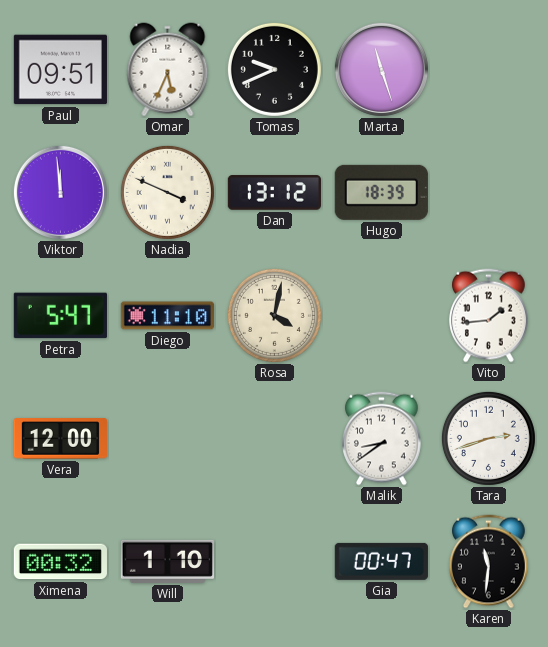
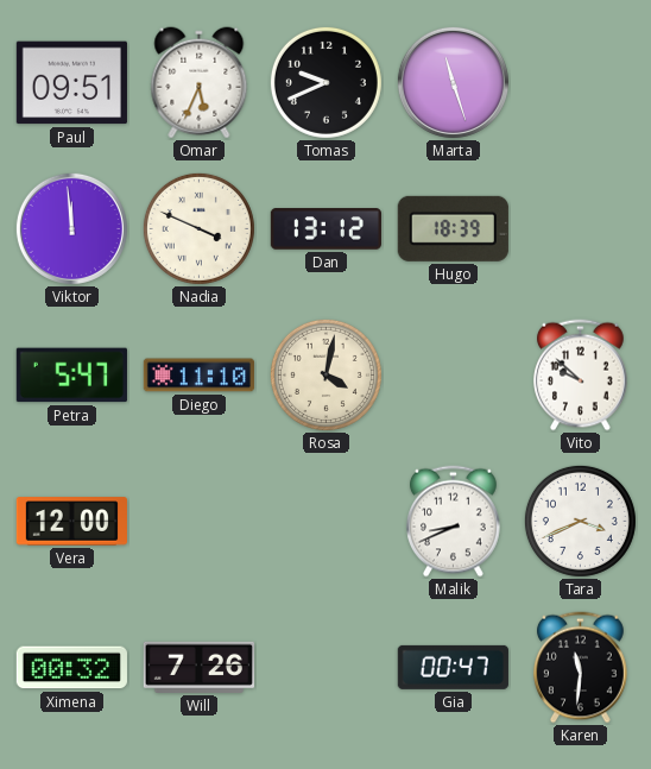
Vito: 1:44 -> 9:52
Malik: 8:39 -> 8:41
Tara: 2:42 -> 3:41
Will: 1:10 -> 7:26
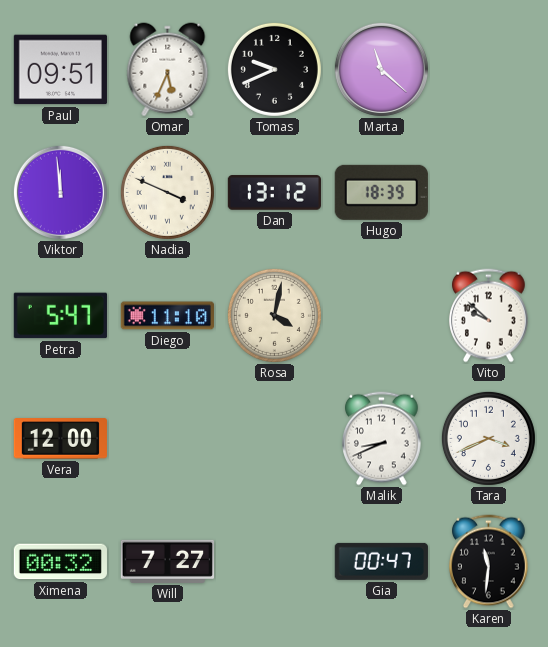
Marta: 11:27 -> 11:22
Will: 7:26 -> 7:27
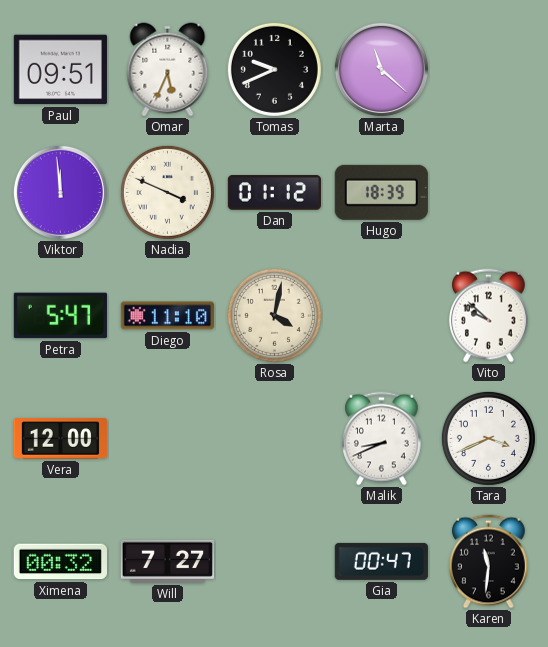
Dan: 13:12 -> 01:12
